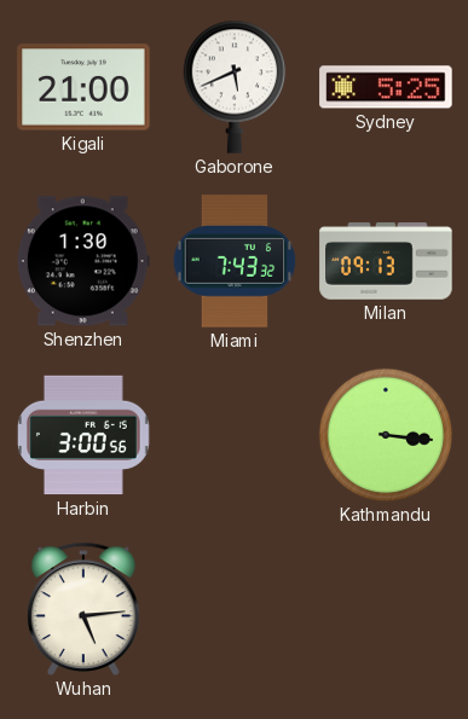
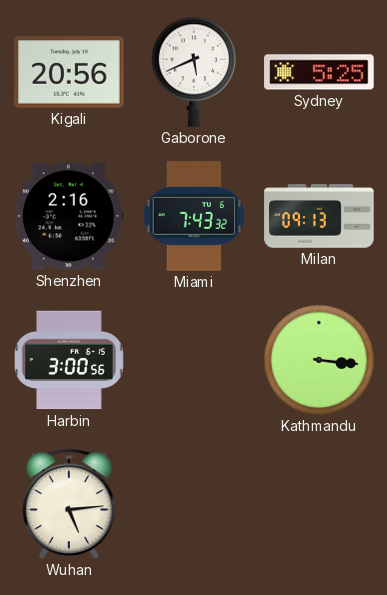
Kigali: 21:00 -> 20:56
Shenzhen: 1:30 -> 2:16
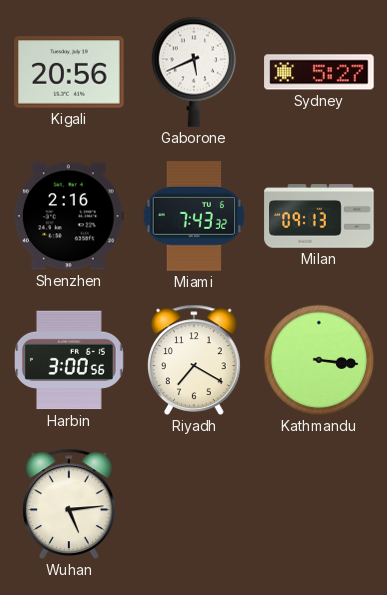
Sydney: 5:25 -> 5:27
Riyadh: none -> 7:20
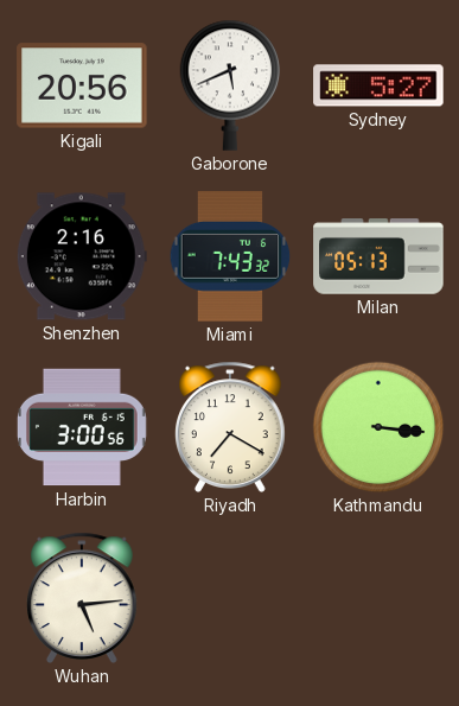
Milan: 09:13 -> 05:13
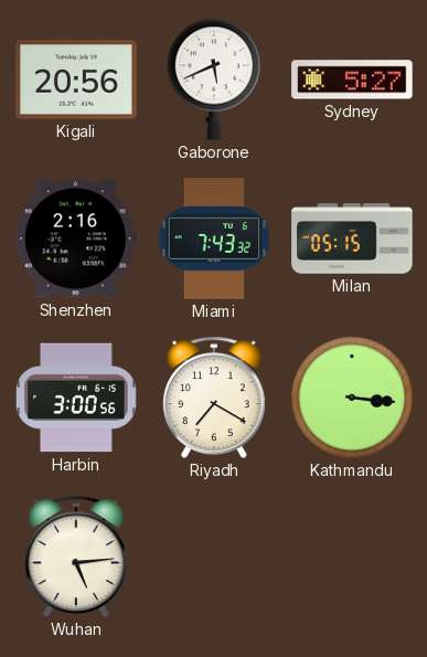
Milan: 05:13 -> 05:15
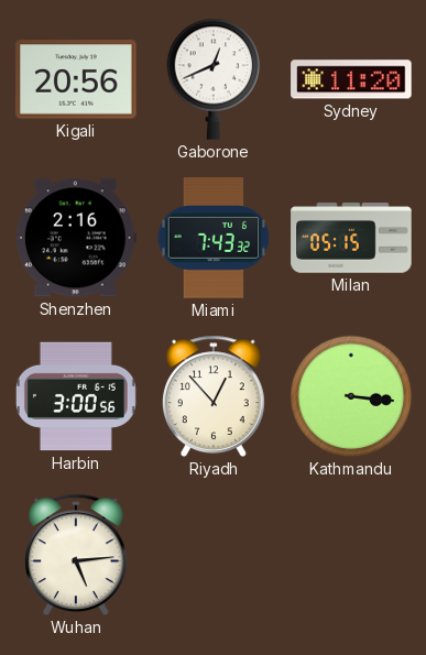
Gaborone: 5:41 -> 12:41
Sydney: 5:27 -> 11:20
Riyadh: 7:20 -> 12:53
